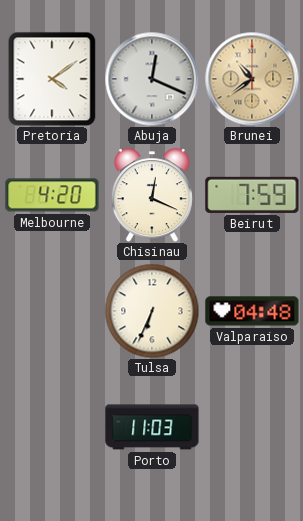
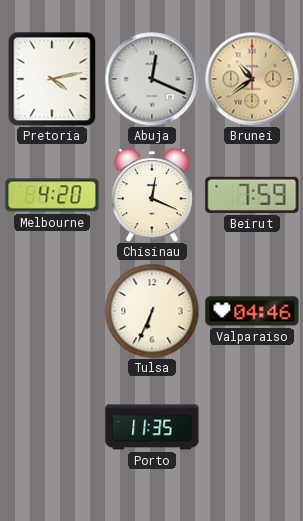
Pretoria: 4:09 -> 4:13
Valparaiso: 04:48 -> 04:46
Porto: 11:03 -> 11:35
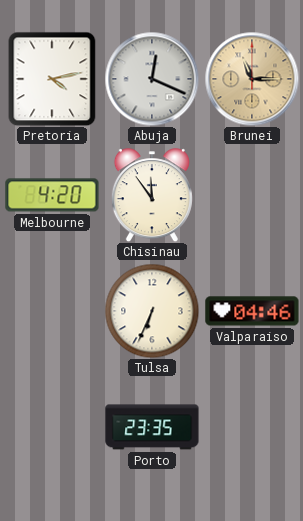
Brunei: 10:39 -> 11:15
Chisinau: 12:19 -> 11:54
Beirut: 7:59 -> none
Porto: 11:35 -> 23:35
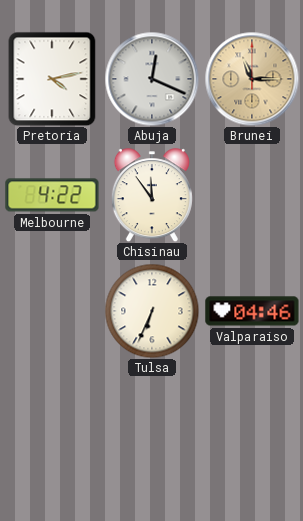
Melbourne: 4:20 -> 4:22
Porto: 23:35 -> none
